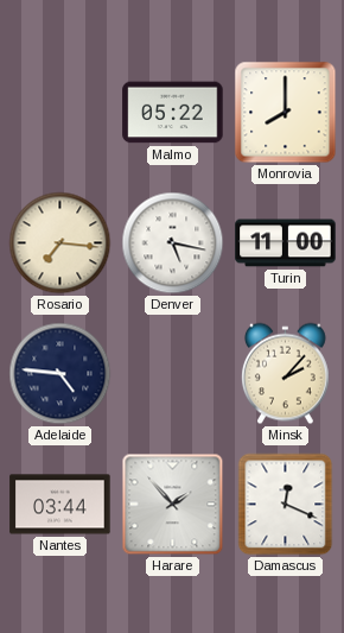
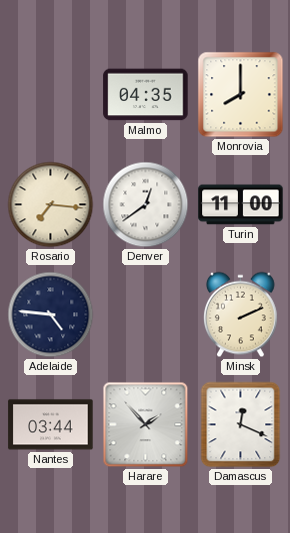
Malmo: 05:22 -> 04:35
Denver: 5:17 -> 12:39
Minsk: 2:07 -> 2:11
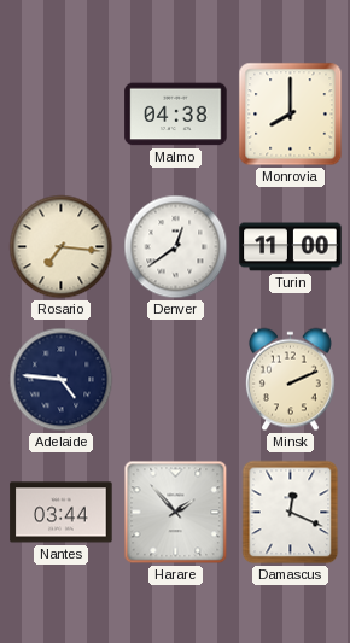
Malmo: 04:35 -> 04:38
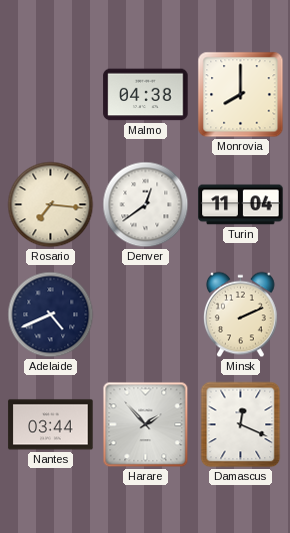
Turin: 11:00 -> 11:04
Adelaide: 4:46 -> 4:41
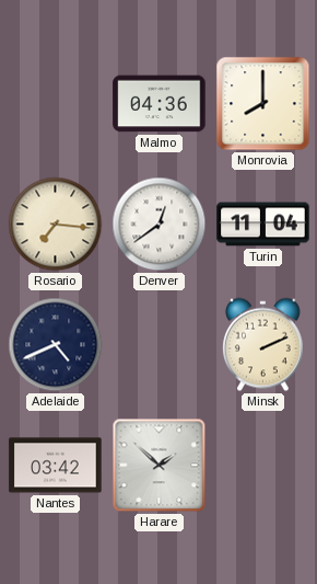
Malmo: 04:38 -> 04:36
Nantes: 03:44 -> 03:42
Harare: 1:53 -> 1:52
Damascus: 12:19 -> none
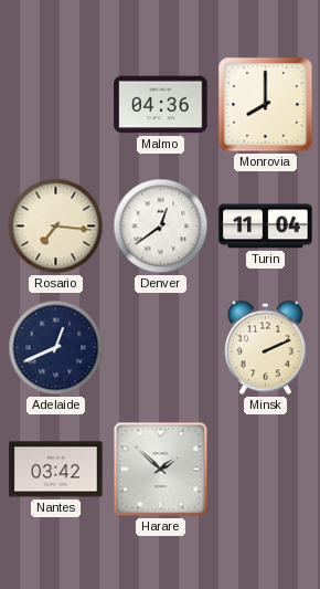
Adelaide: 4:41 -> 12:41
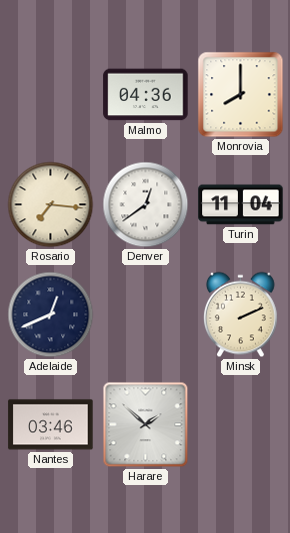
Nantes: 03:42 -> 03:46
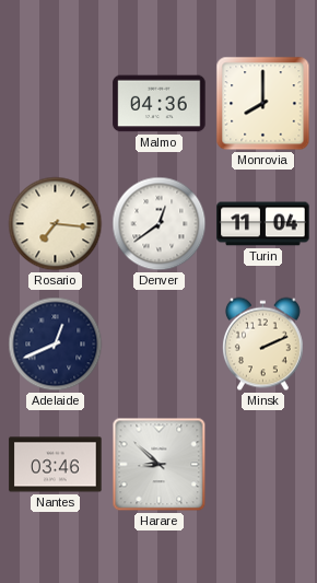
Harare: 1:52 -> 8:52
